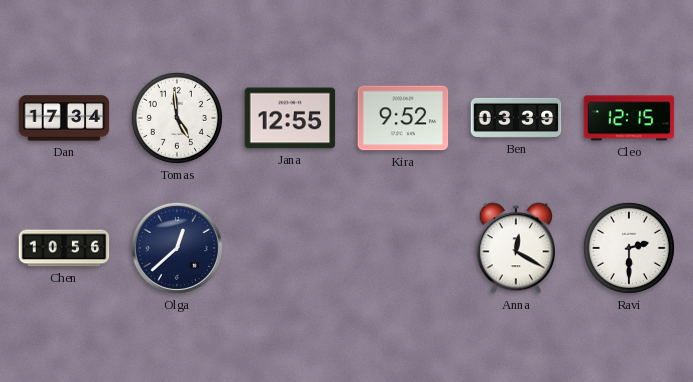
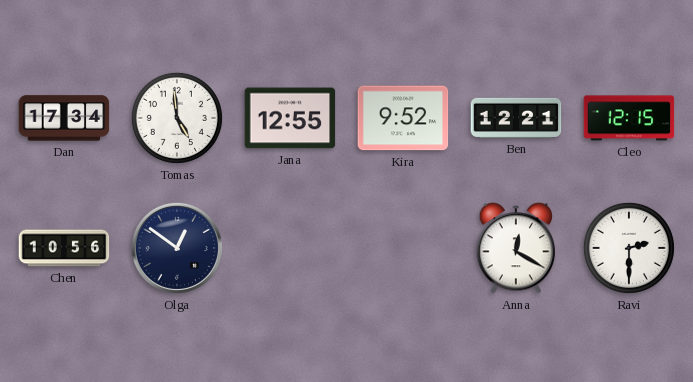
Ben: 03:39 -> 12:21
Olga: 12:38 -> 12:51
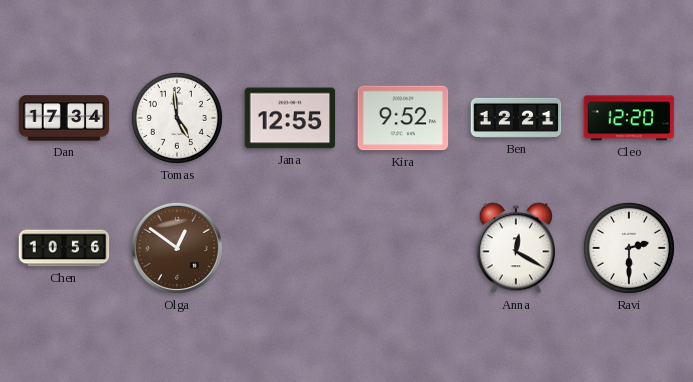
Cleo: 12:15 -> 12:20
Olga dial: navy -> brown
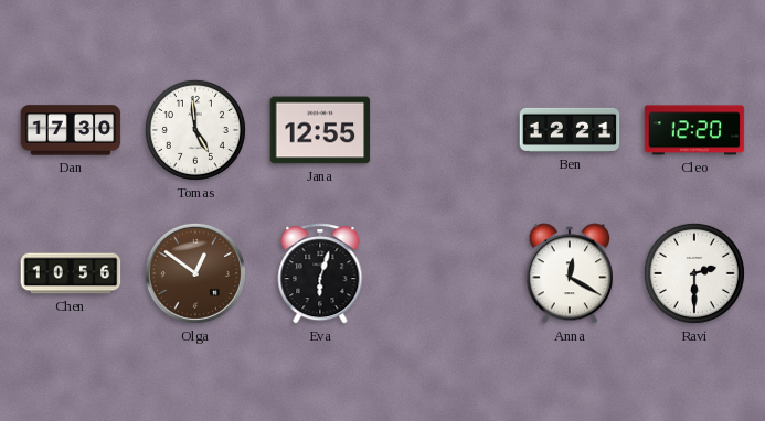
Dan: 17:34 -> 17:30
Kira: 9:52 -> none
Eva: none -> 6:03
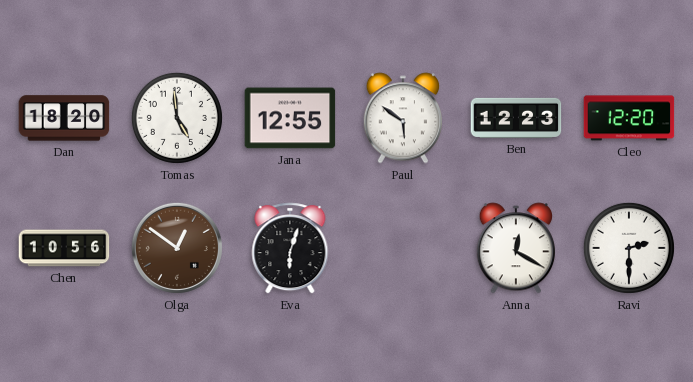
Dan: 17:30 -> 18:20
Paul: none -> 5:51
Ben: 12:21 -> 12:23
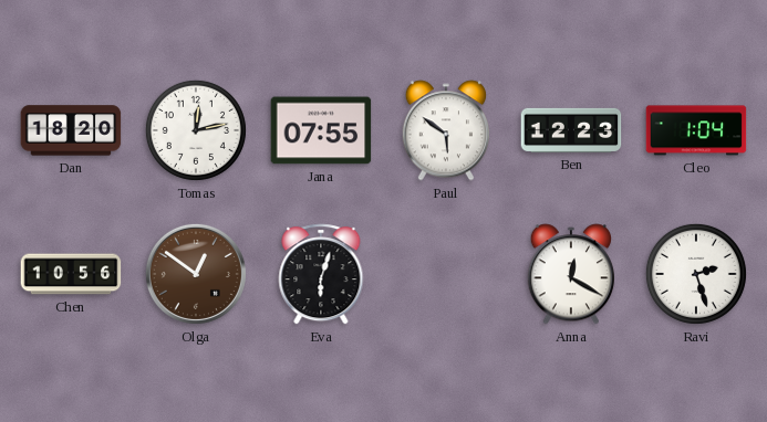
Tomas: 4:59 -> 12:13
Jana: 12:55 -> 07:55
Cleo: 12:20 -> 1:04
Ravi: 2:30 -> 2:27
